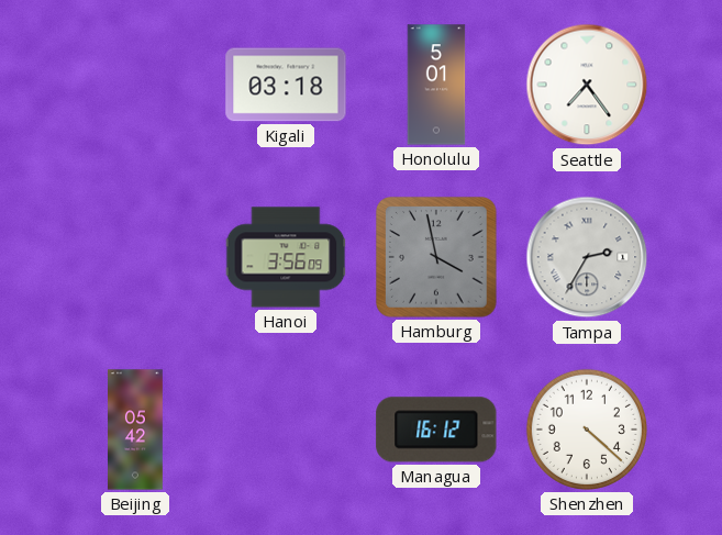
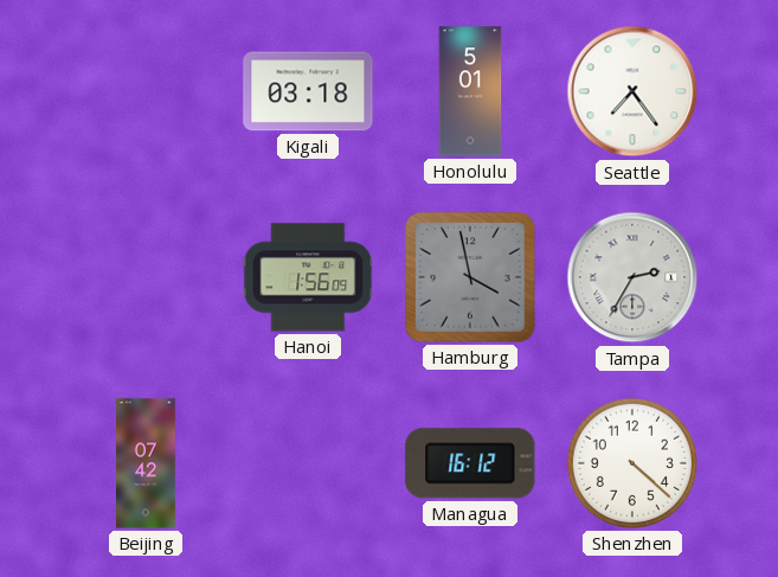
Hanoi: 3:56 -> 1:56
Beijing: 05:42 -> 07:42
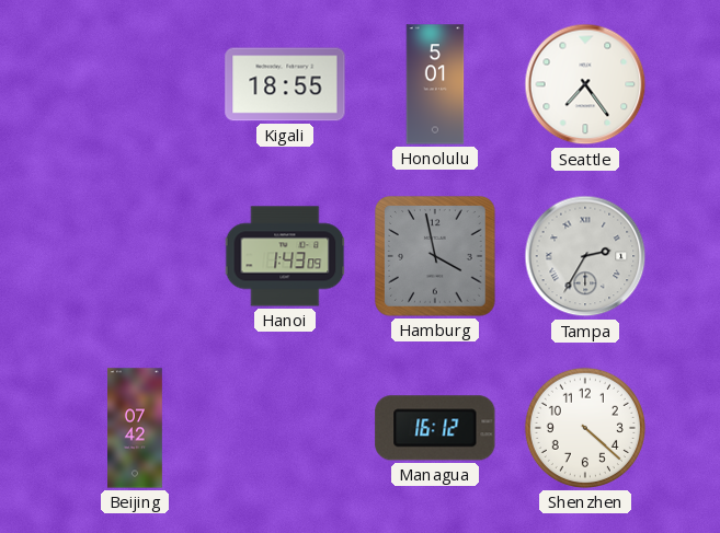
Kigali: 03:18 -> 18:55
Hanoi: 1:56 -> 1:43
